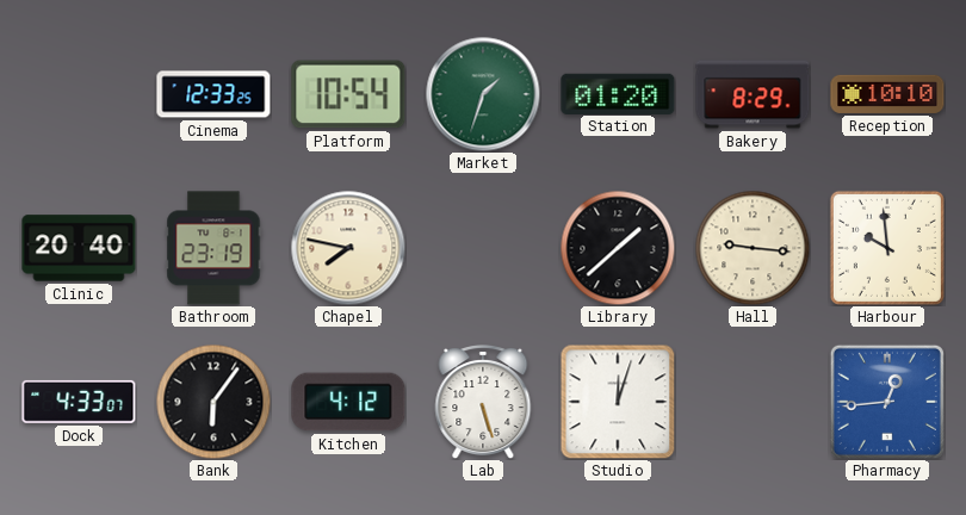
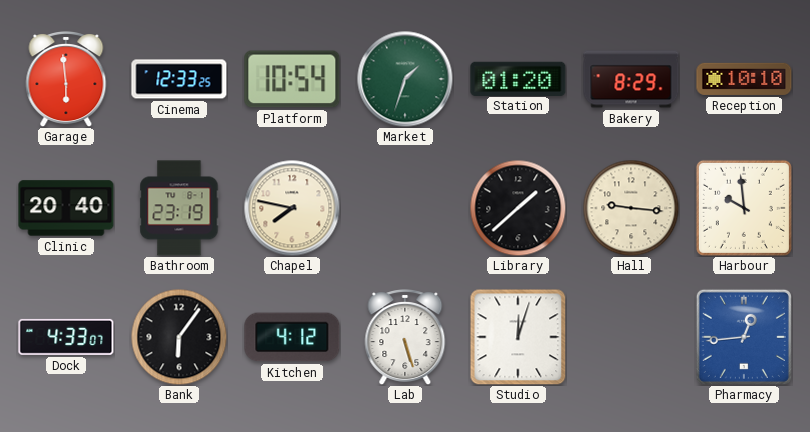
Garage: none -> 5:59
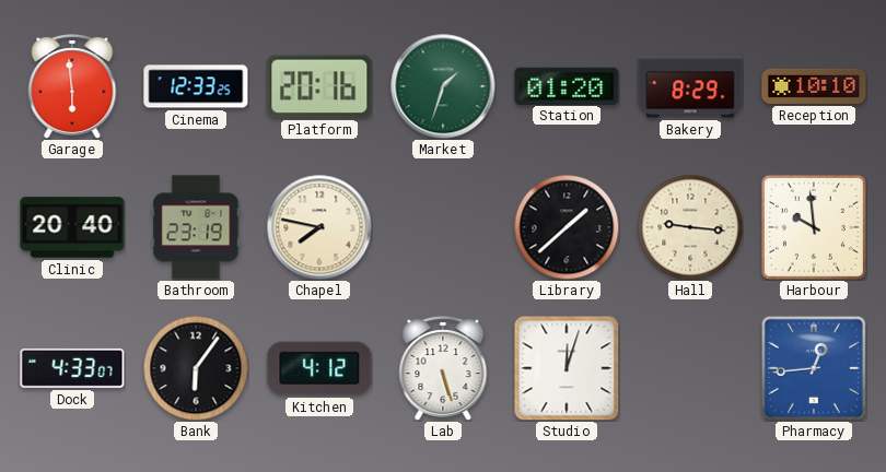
Platform: 10:54 -> 20:16
